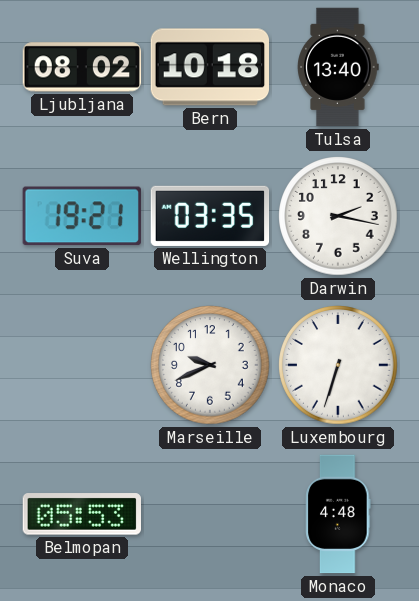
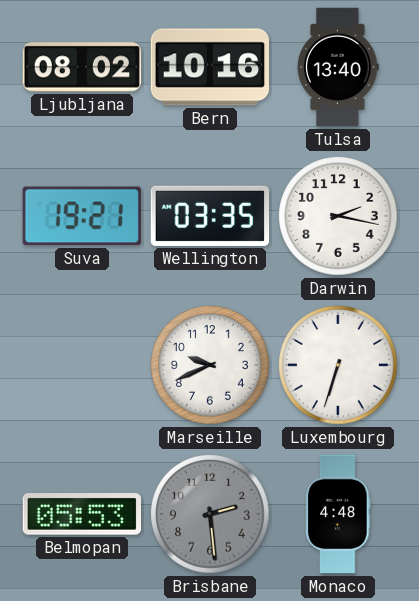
Bern: 10:18 -> 10:16
Brisbane: none -> 2:29
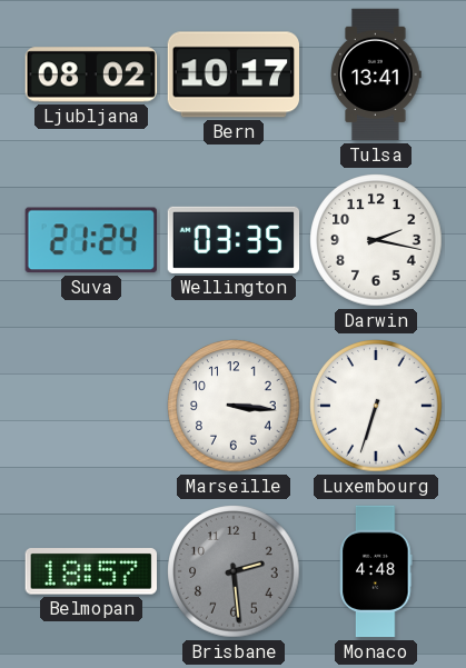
Bern: 10:16 -> 10:17
Tulsa: 13:40 -> 13:41
Suva: 19:21 -> 21:24
Marseille: 9:41 -> 3:16
Belmopan: 05:53 -> 18:57
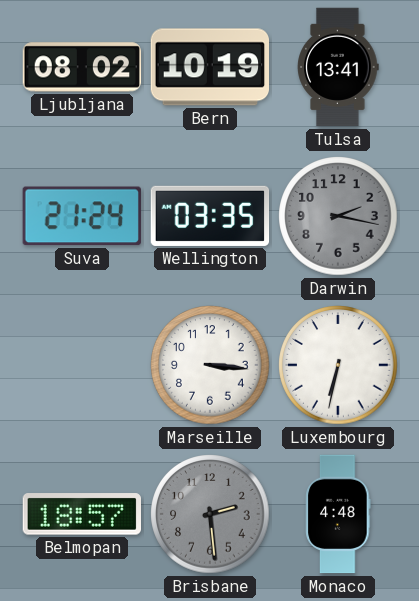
Bern: 10:17 -> 10:19
Darwin dial: white -> grey
Luxembourg: 6:33 -> 6:32
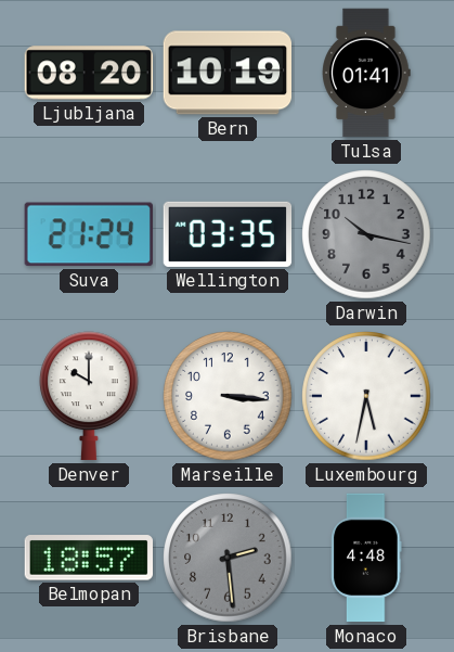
Ljubljana: 08:02 -> 08:20
Tulsa: 13:41 -> 01:41
Darwin: 2:17 -> 10:17
Denver: none -> 10:00
Luxembourg: 6:32 -> 5:32
